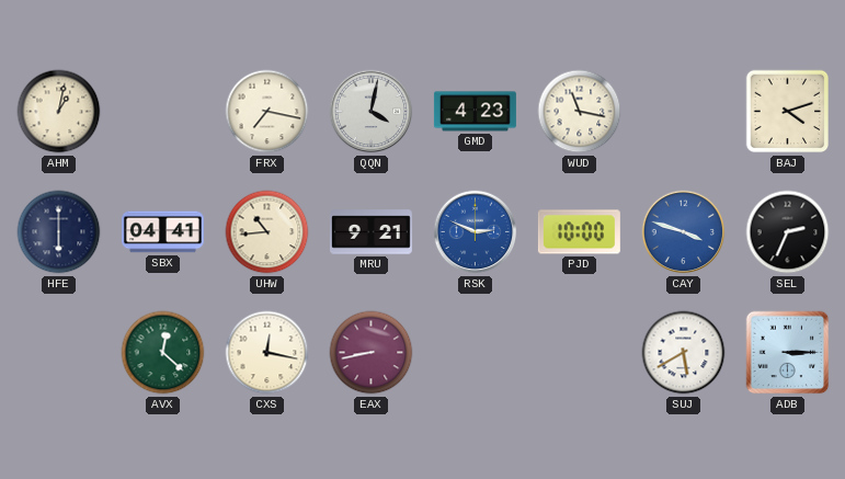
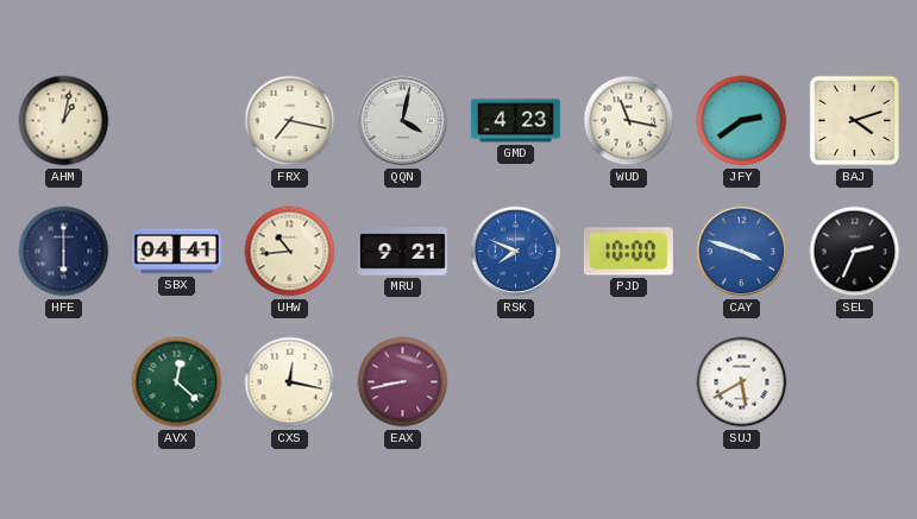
JFY: none -> 2:39
RSK: 2:49 -> 7:49
ADB: 3:15 -> none
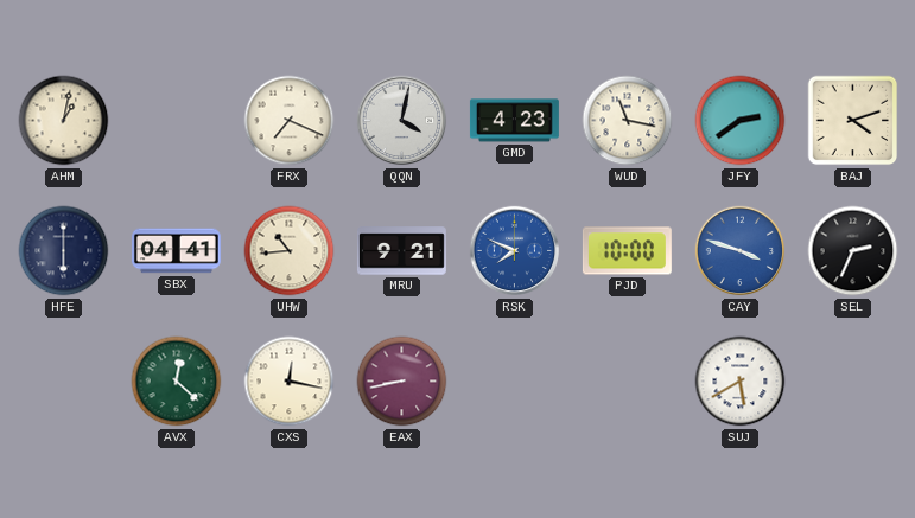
FRX: 7:17 -> 7:19
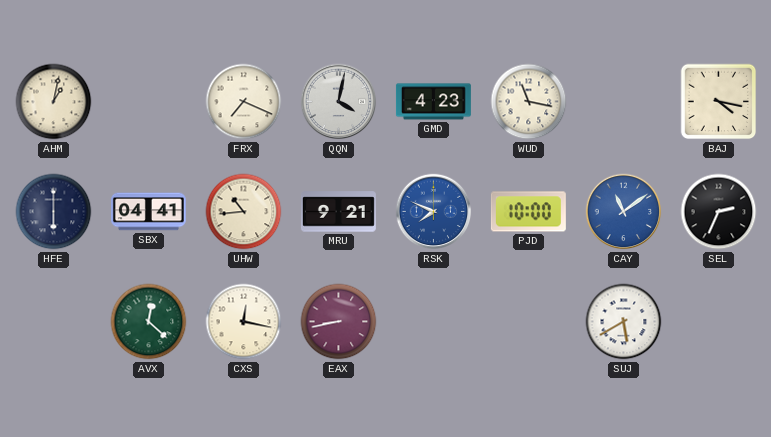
JFY: 2:39 -> none
BAJ: 4:12 -> 4:17
CAY: 3:48 -> 11:09
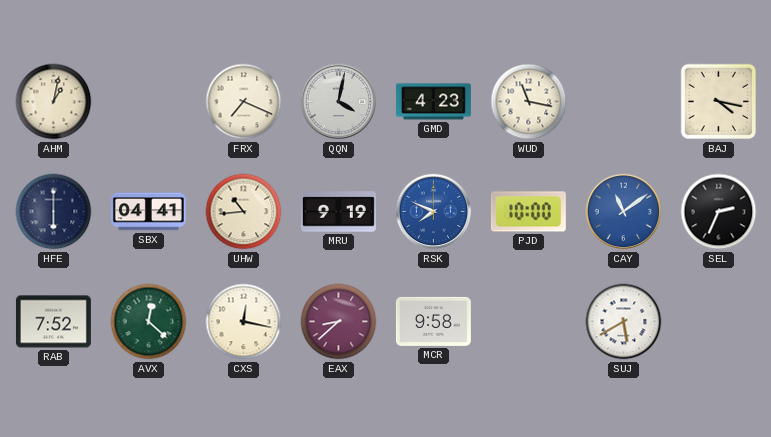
MRU: 9:21 -> 9:19
RAB: none -> 7:52
EAX: 8:43 -> 8:38
MCR: none -> 9:58
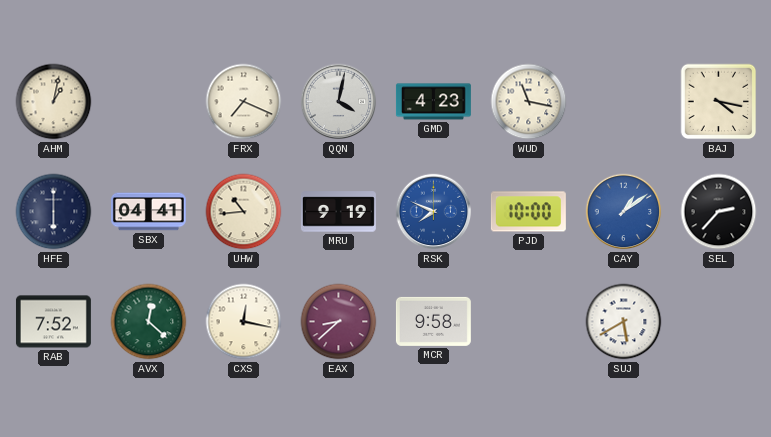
CAY: 11:09 -> 1:09
SEL: 2:34 -> 2:37
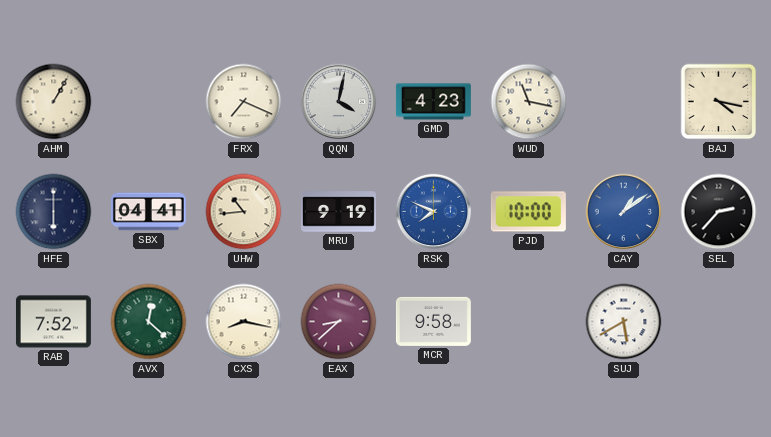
AHM: 1:02 -> 1:05
CXS: 12:17 -> 8:17
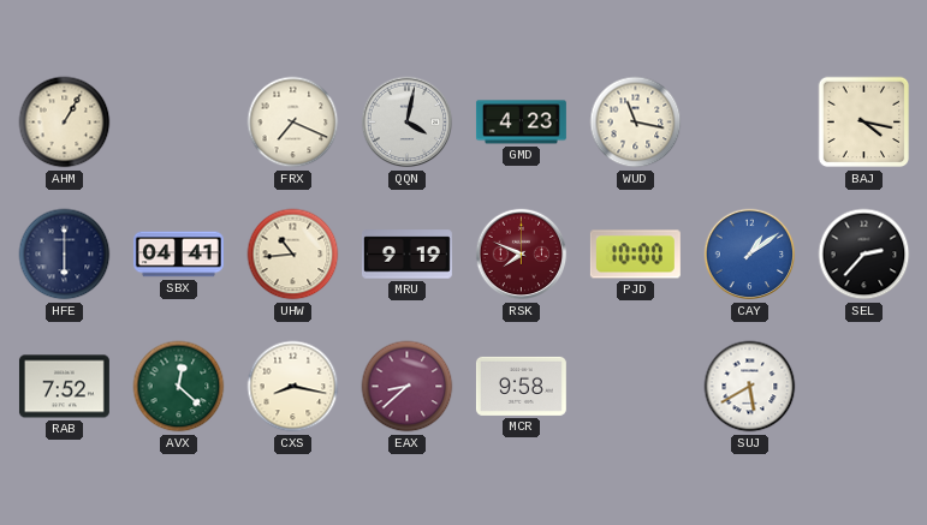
RSK dial: blue -> burgundy
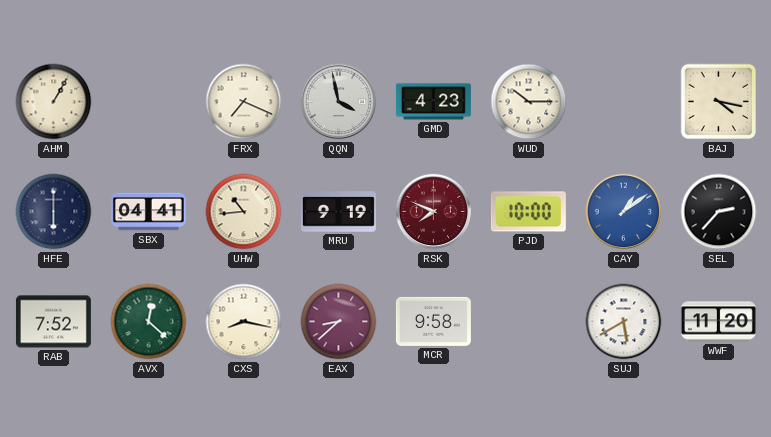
QQN: 4:02 -> 3:58
WUD: 11:17 -> 10:15
WWF: none -> 11:20
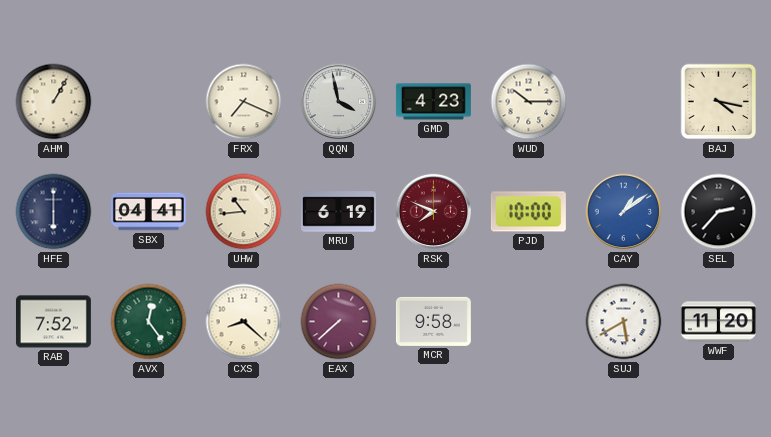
MRU: 9:19 -> 6:19
AVX: 12:22 -> 12:24
CXS: 8:17 -> 8:22
EAX: 8:38 -> 7:38
